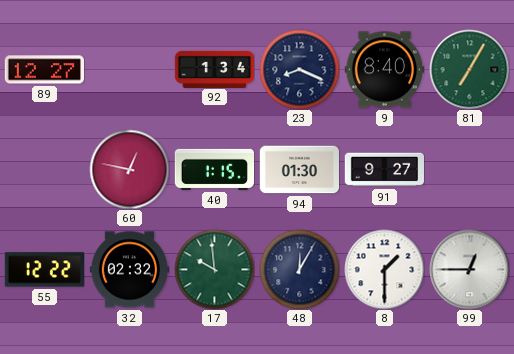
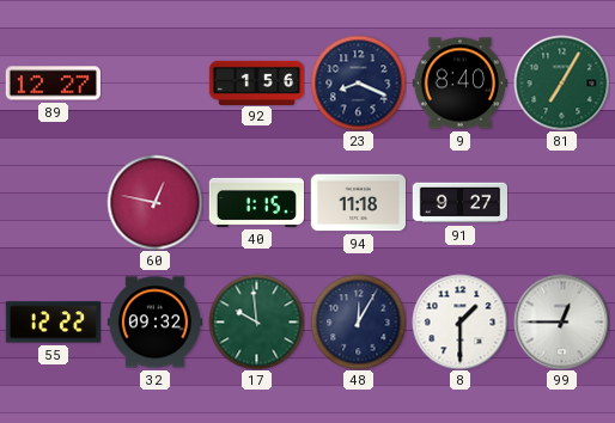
92: 1:34 -> 1:56
94: 01:30 -> 11:18
32: 02:32 -> 09:32
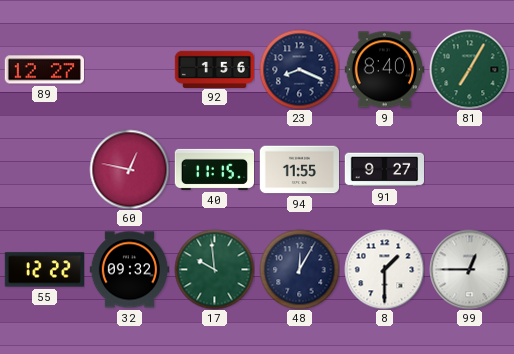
40: 1:15 -> 11:15
94: 11:18 -> 11:55
